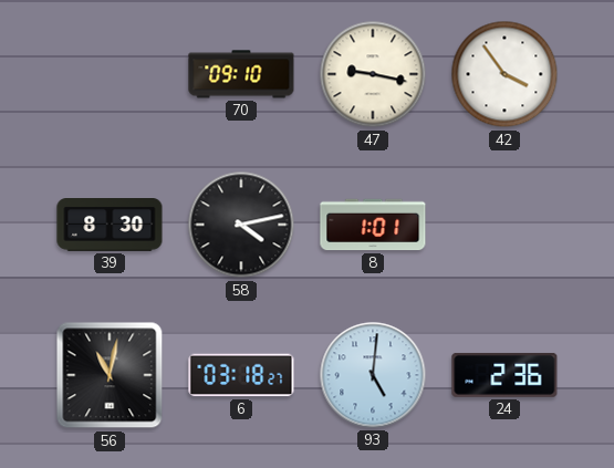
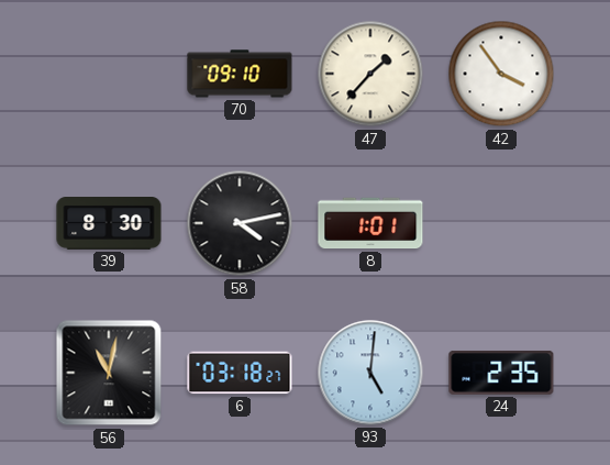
47: 9:17 -> 1:37
24: 2:36 -> 2:35
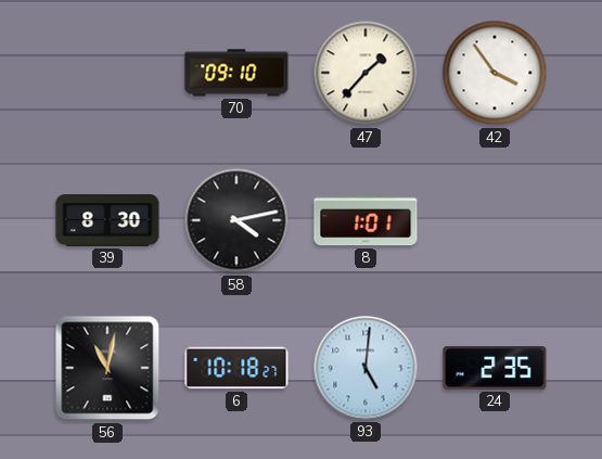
6: 03:18 -> 10:18
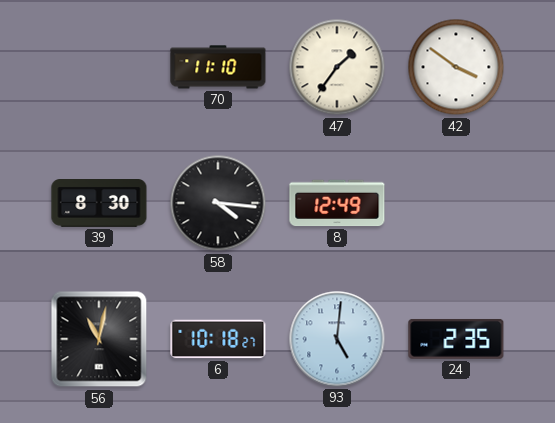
70: 09:10 -> 11:10
47: 1:37 -> 1:36
42: 3:54 -> 3:51
58: 4:13 -> 4:16
8: 1:01 -> 12:49
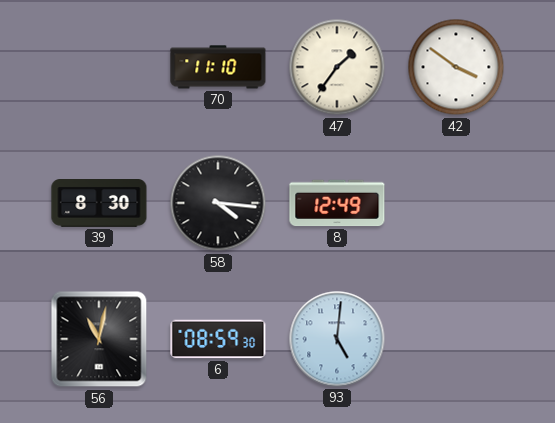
6: 10:18 -> 08:59
24: 2:35 -> none
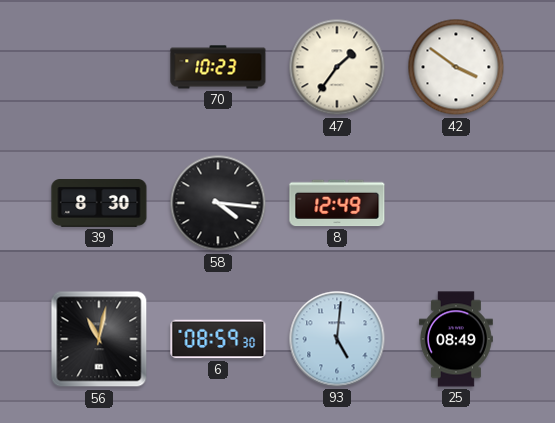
70: 11:10 -> 10:23
25: none -> 08:49
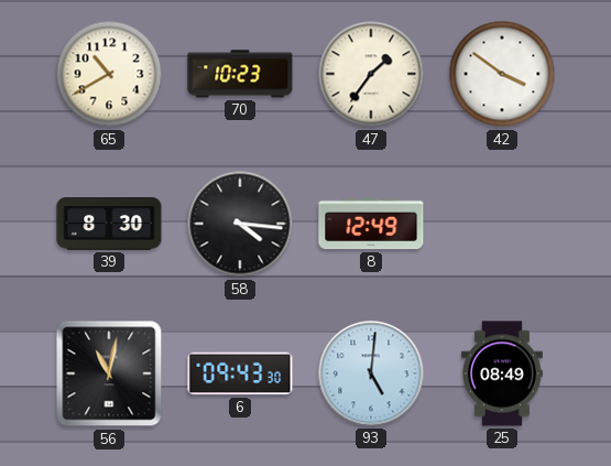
65: none -> 10:40
6: 08:59 -> 09:43
